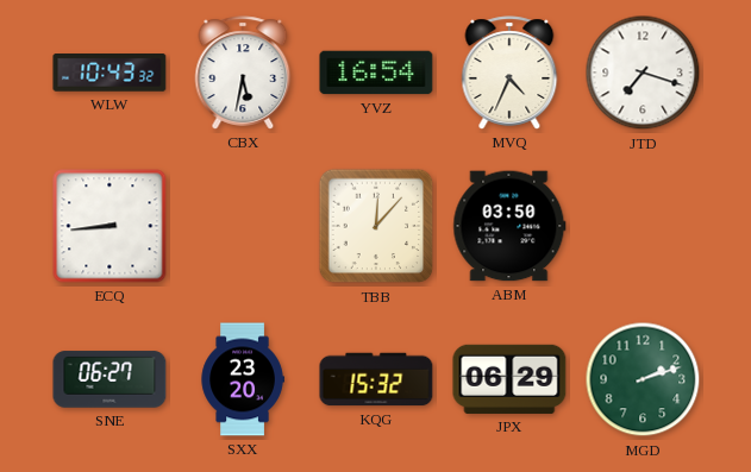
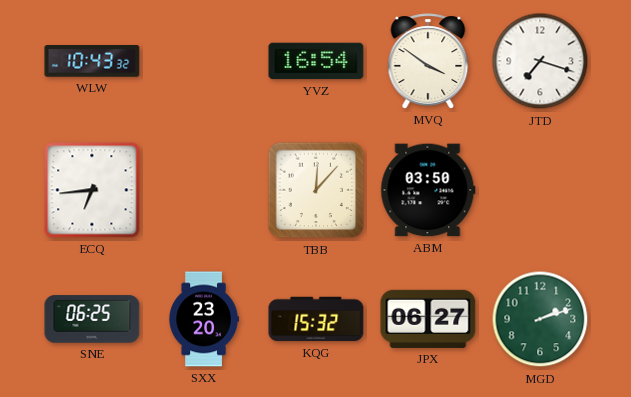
CBX: 5:32 -> none
MVQ: 4:34 -> 3:51
ECQ: 8:44 -> 6:44
SNE: 06:27 -> 06:25
JPX: 06:29 -> 06:27
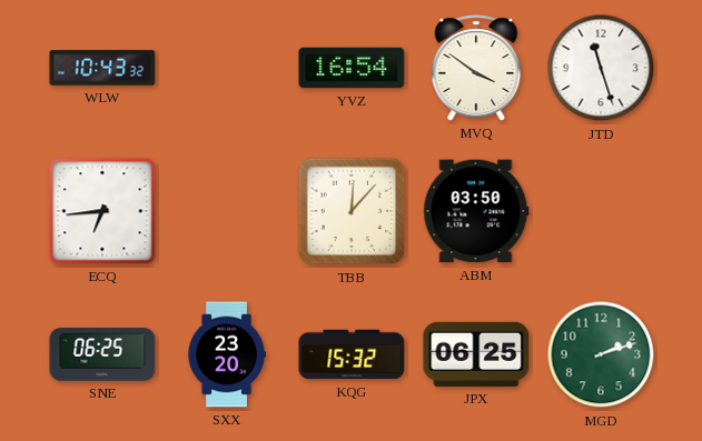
JTD: 7:18 -> 11:27
JPX: 06:27 -> 06:25
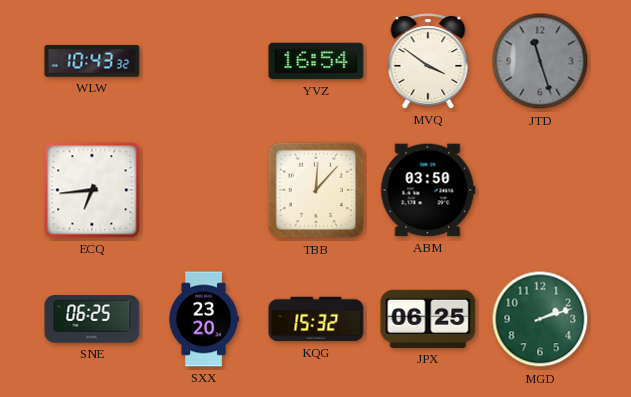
JTD dial: white -> grey
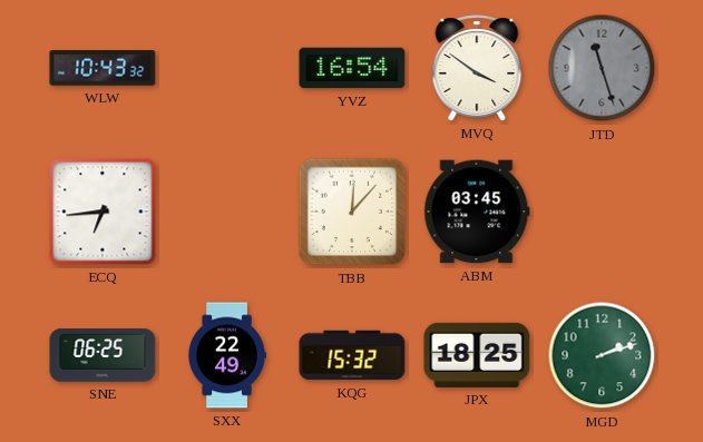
ABM: 03:50 -> 03:45
SXX: 23:20 -> 22:49
JPX: 06:25 -> 18:25
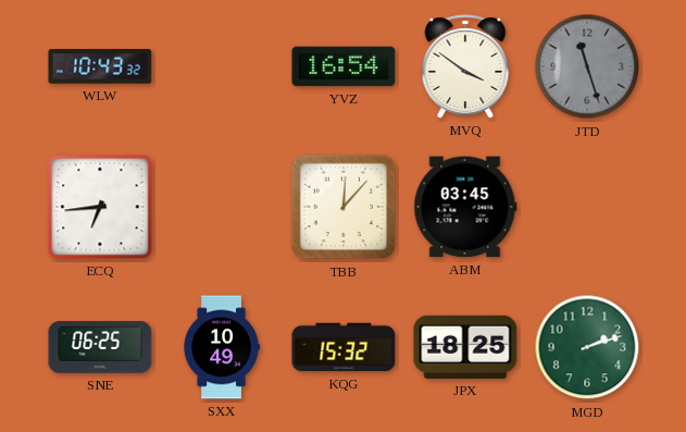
SXX: 22:49 -> 10:49
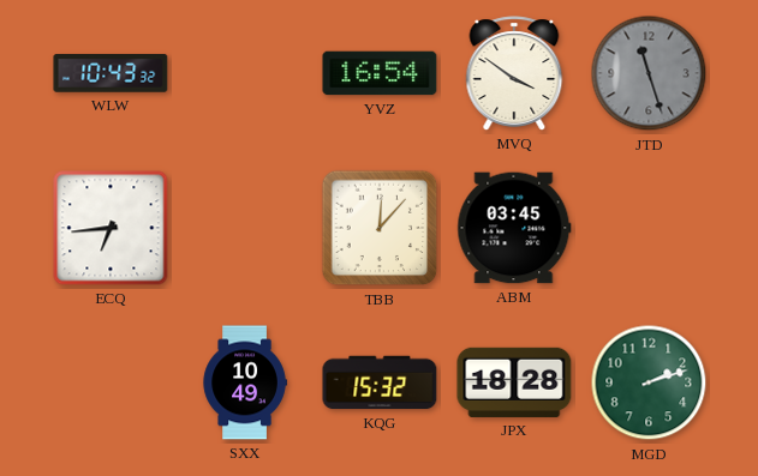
SNE: 06:25 -> none
JPX: 18:25 -> 18:28
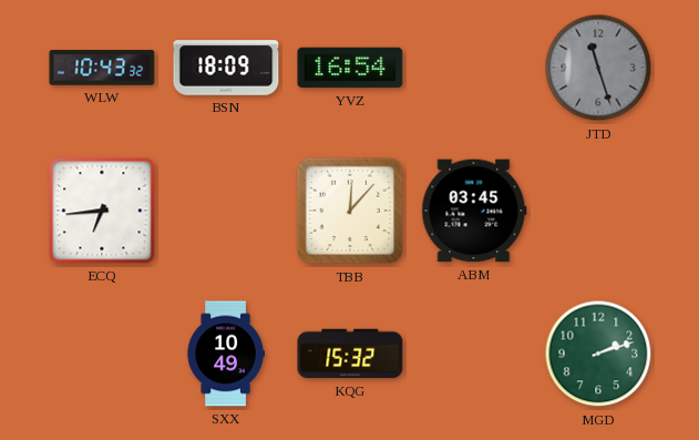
BSN: none -> 18:09
MVQ: 3:51 -> none
JPX: 18:28 -> none
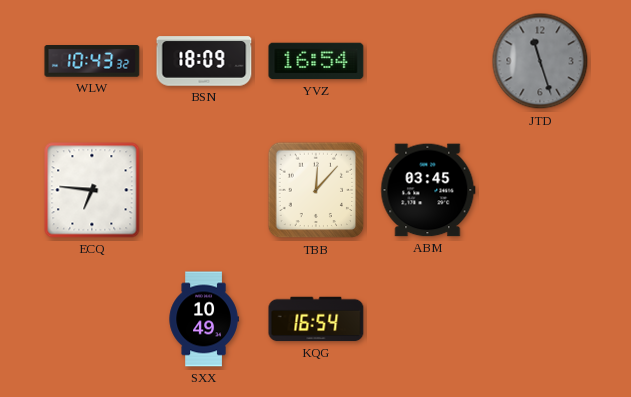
ECQ: 6:44 -> 6:46
KQG: 15:32 -> 16:54
MGD: 2:12 -> none
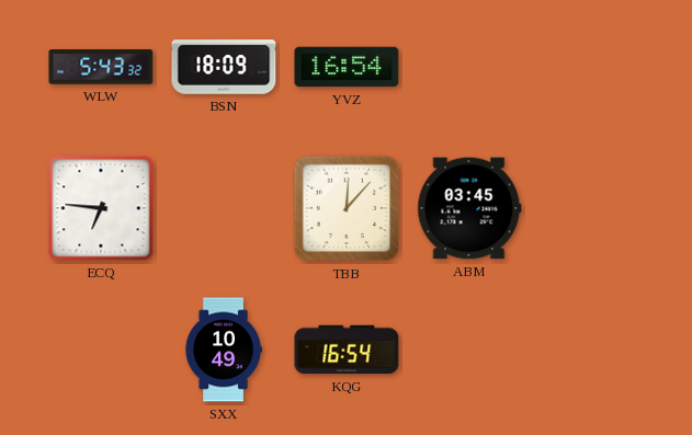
WLW: 10:43 -> 5:43
JTD: 11:27 -> none
